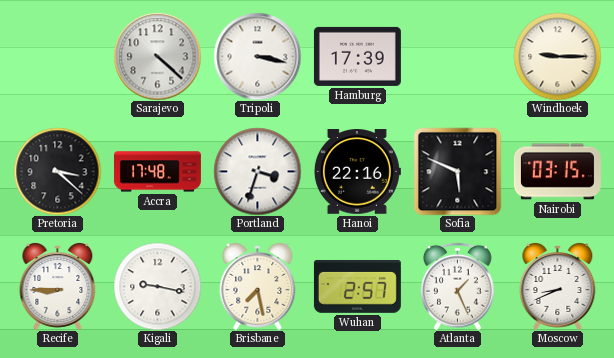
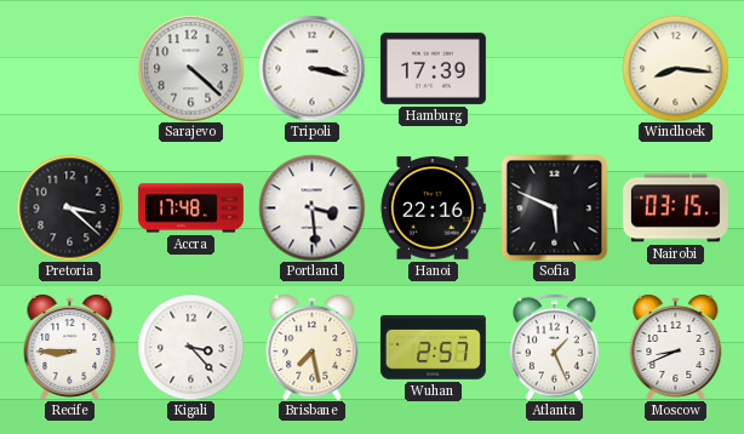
Windhoek: 9:15 -> 8:16
Portland: 3:33 -> 3:29
Kigali: 9:17 -> 3:23
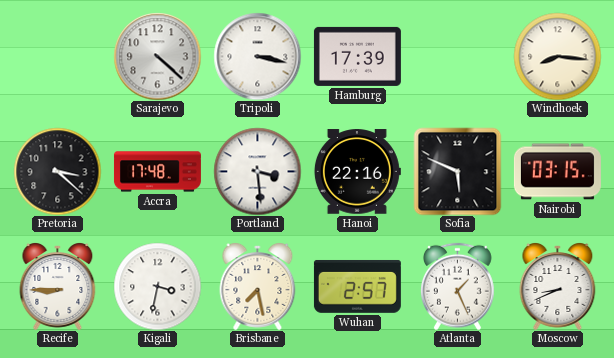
Kigali: 3:23 -> 3:32
